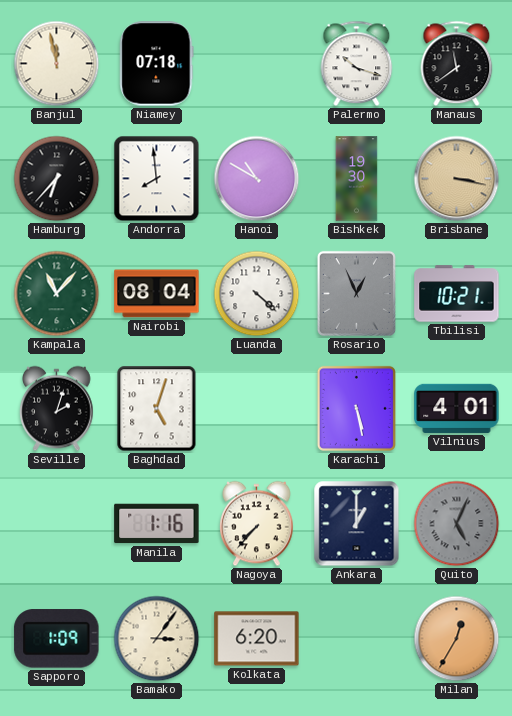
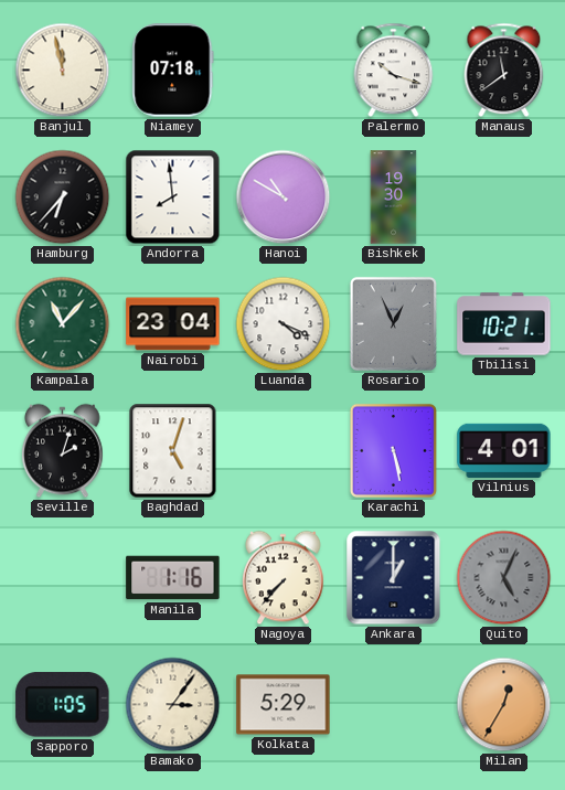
Brisbane: 3:17 -> none
Nairobi: 08:04 -> 23:04
Luanda: 4:22 -> 4:19
Sapporo: 1:09 -> 1:05
Kolkata: 6:20 -> 5:29
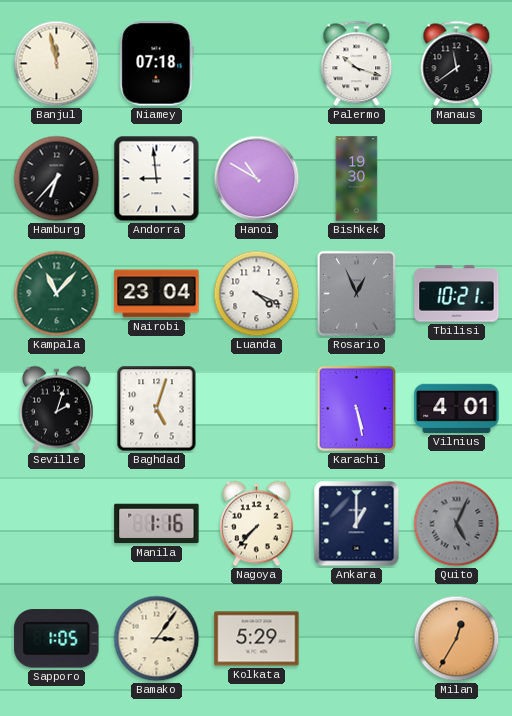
Andorra: 7:59 -> 8:59
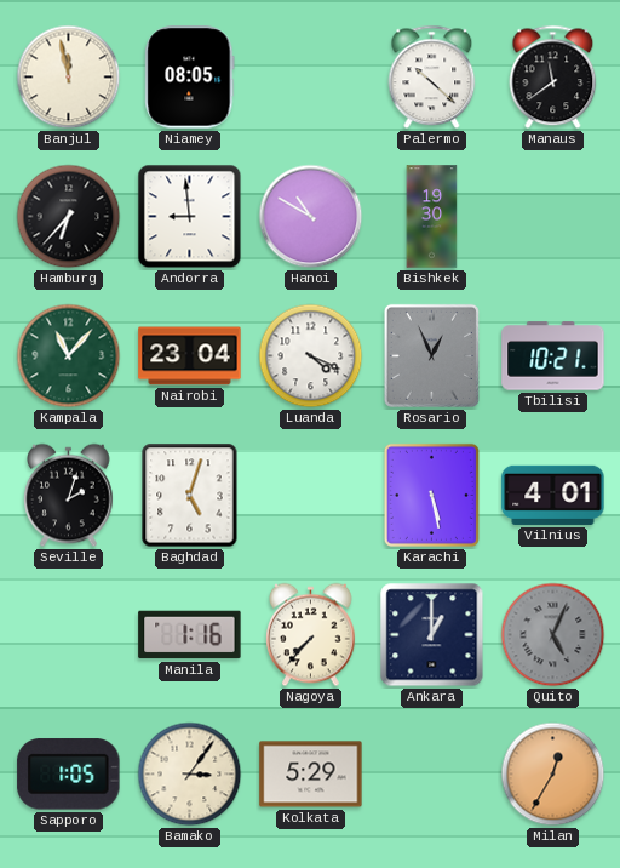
Niamey: 07:18 -> 08:05
Palermo: 10:18 -> 10:22
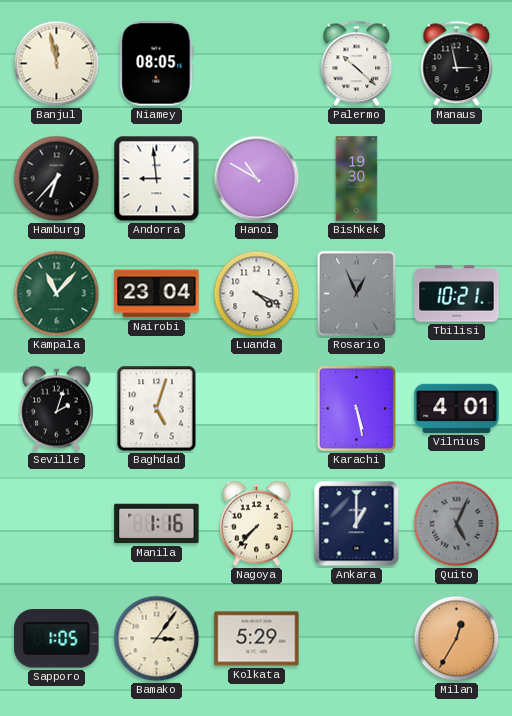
Manaus: 11:39 -> 2:58
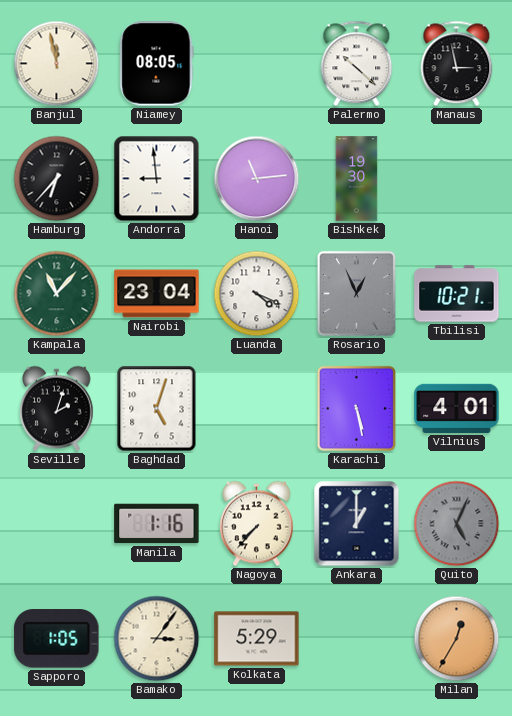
Hanoi: 10:50 -> 11:14
